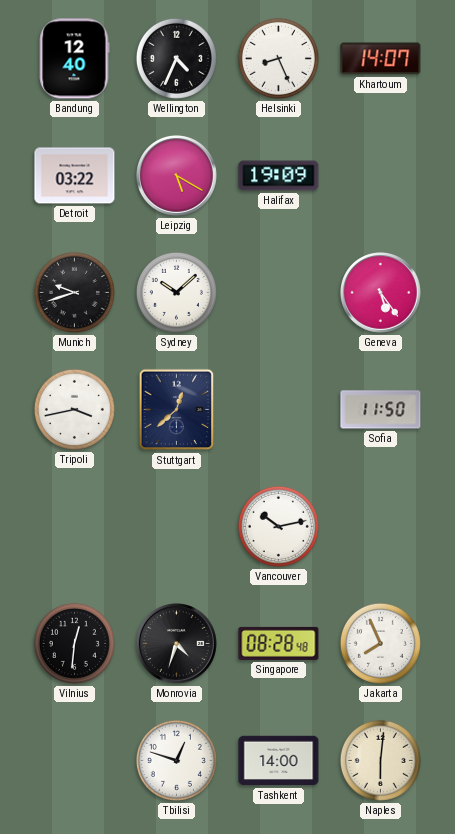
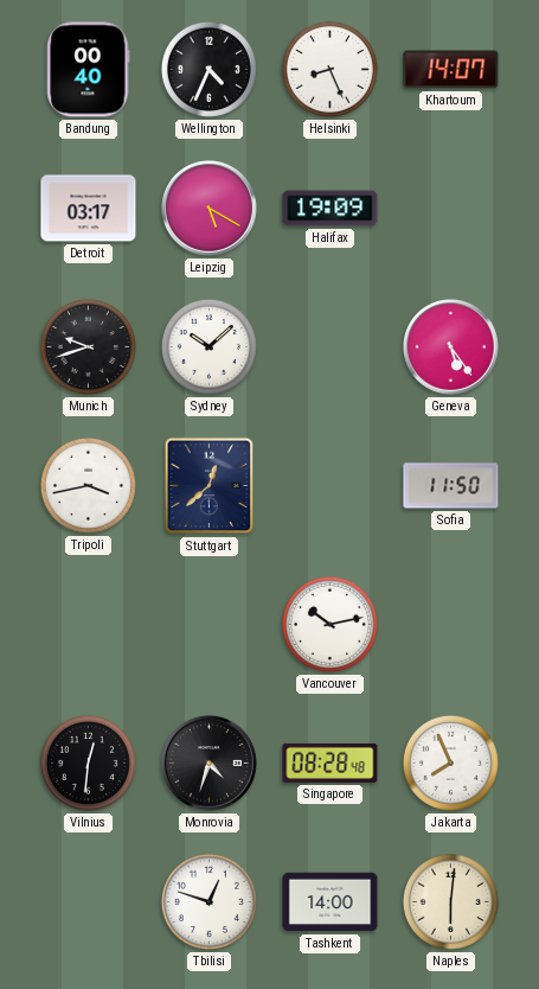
Bandung: 12:40 -> 00:40
Detroit: 03:22 -> 03:17
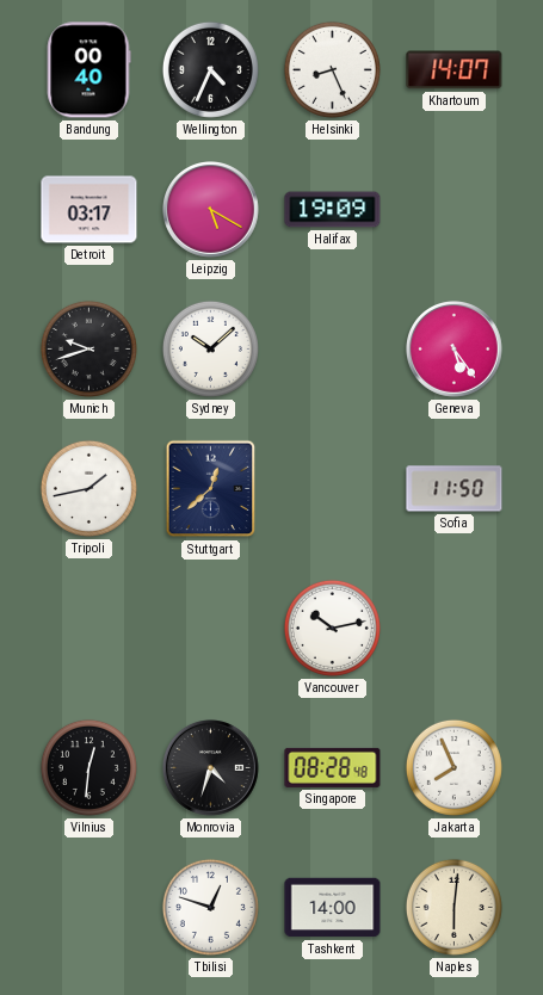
Tripoli: 3:43 -> 1:43
